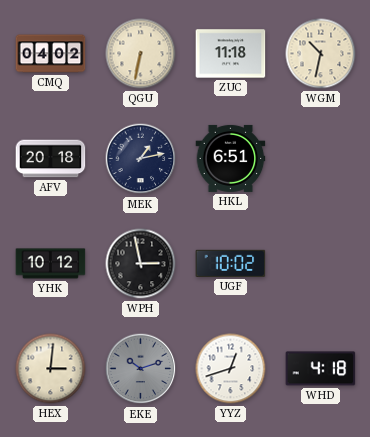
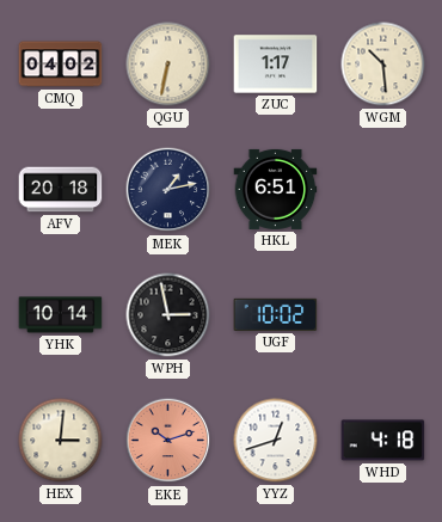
ZUC: 11:18 -> 1:17
WGM: 10:32 -> 10:29
YHK: 10:12 -> 10:14
EKE dial: grey -> salmon
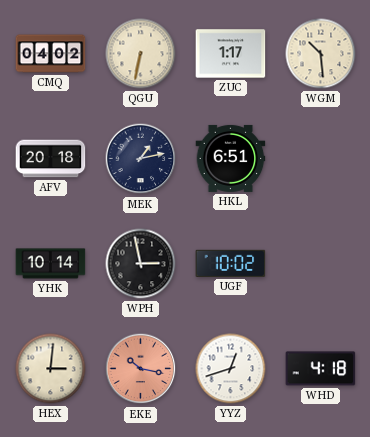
EKE: 10:12 -> 10:17
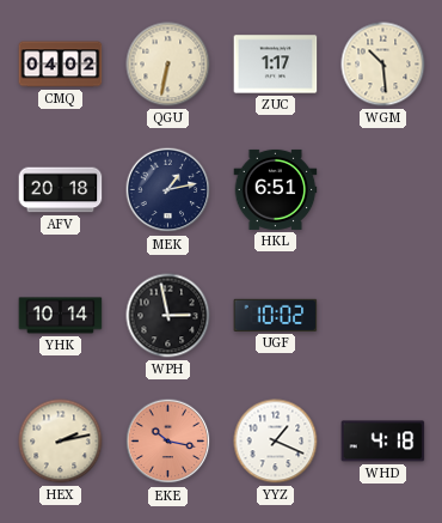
HEX: 3:01 -> 2:13
YYZ: 12:42 -> 1:19
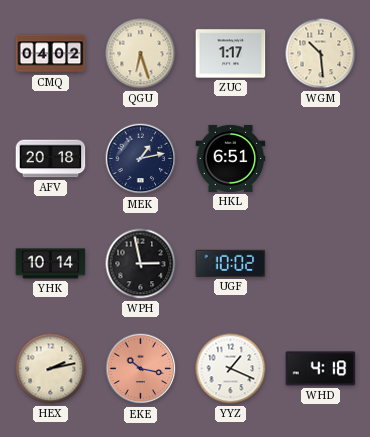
QGU: 6:32 -> 6:27
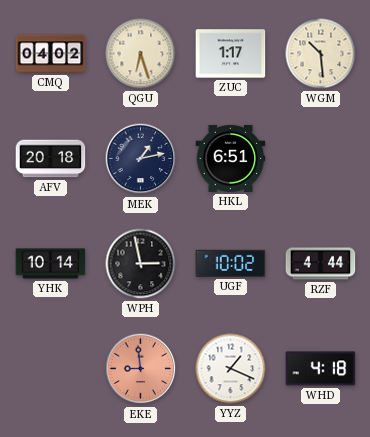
RZF: none -> 4:44
HEX: 2:13 -> none
EKE: 10:17 -> 8:59
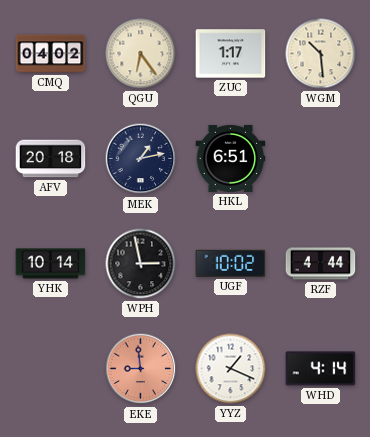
QGU: 6:27 -> 6:24
WHD: 4:18 -> 4:14
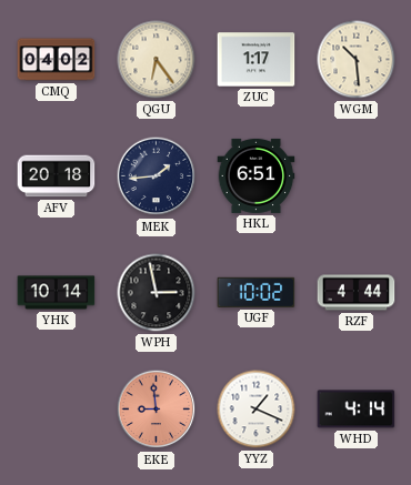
MEK: 1:13 -> 1:44
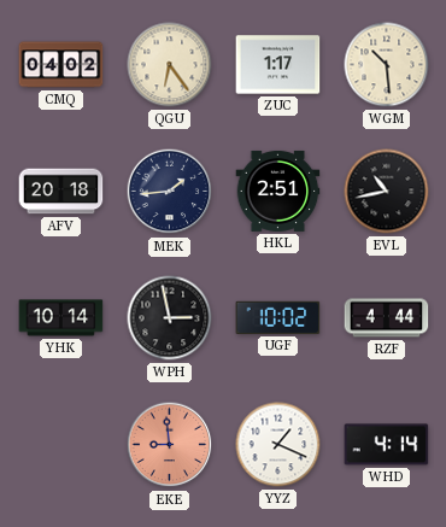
HKL: 6:51 -> 2:51
EVL: none -> 10:43
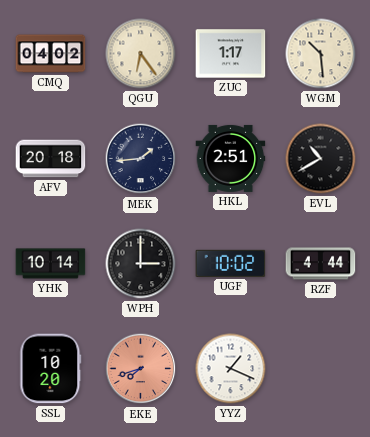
EVL: 10:43 -> 10:40
WPH: 2:58 -> 3:00
SSL: none -> 10:20
EKE: 8:59 -> 7:42
WHD: 4:14 -> none
